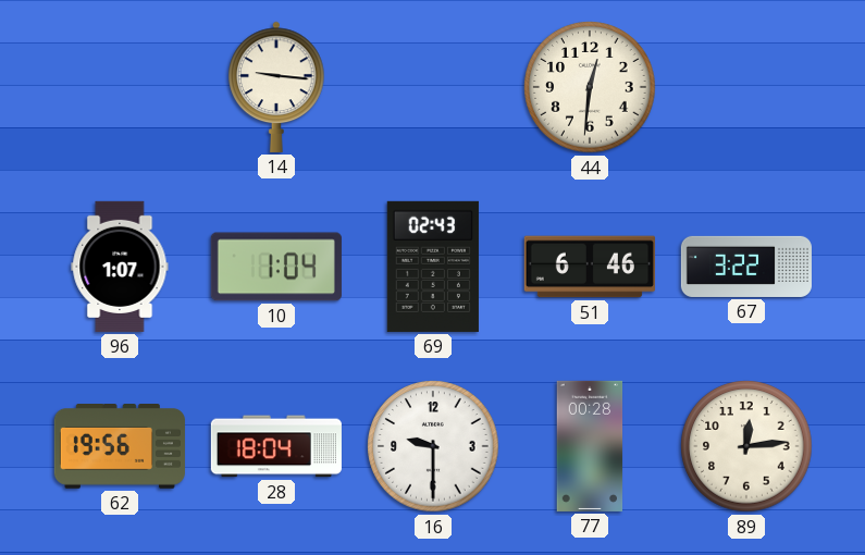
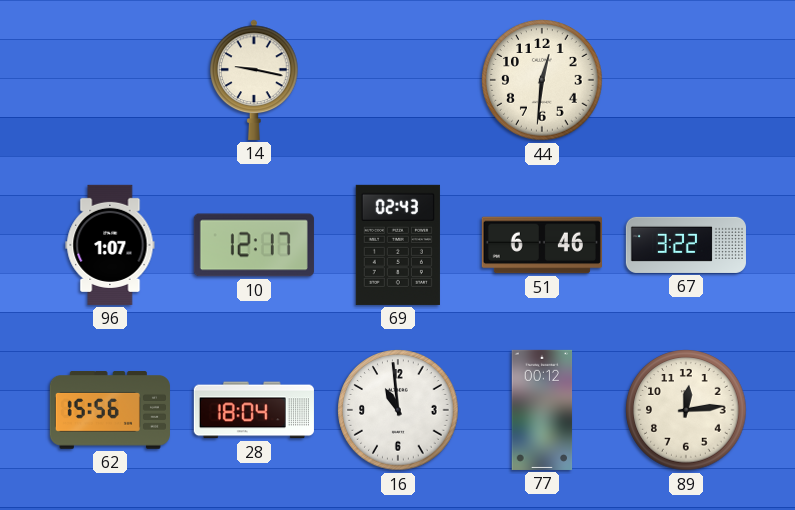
14: 9:16 -> 9:17
10: 1:04 -> 12:17
62: 19:56 -> 15:56
16: 9:30 -> 10:59
77: 00:28 -> 00:12
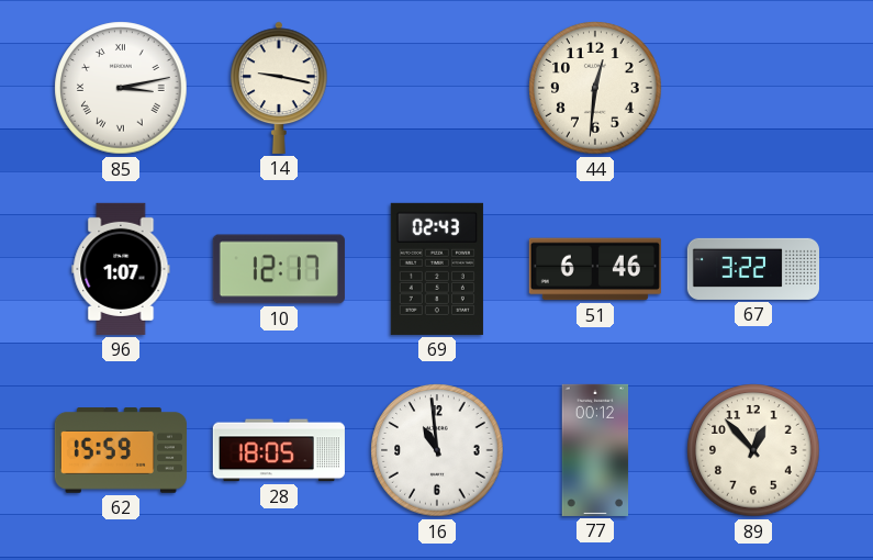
85: none -> 3:13
62: 15:56 -> 15:59
28: 18:04 -> 18:05
89: 12:14 -> 12:53
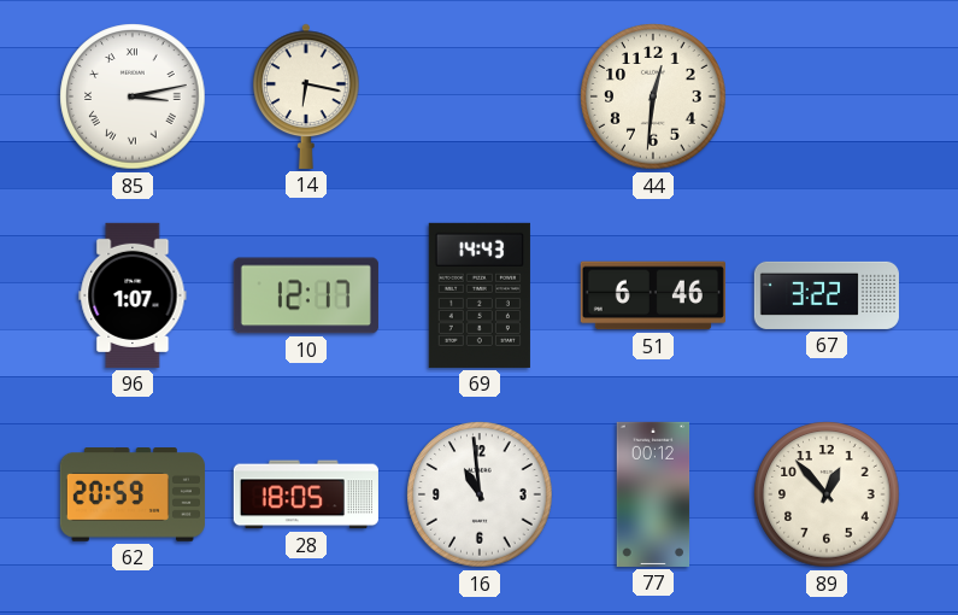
14: 9:17 -> 6:17
69: 02:43 -> 14:43
62: 15:59 -> 20:59
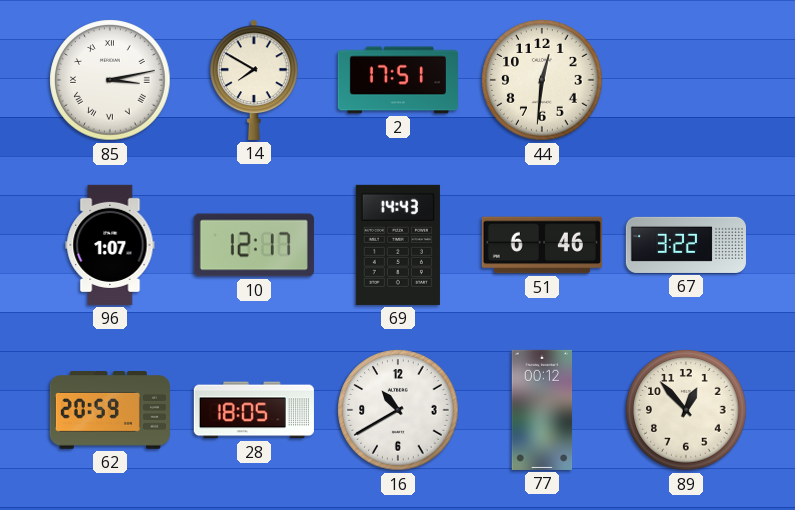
14: 6:17 -> 7:50
2: none -> 17:51
16: 10:59 -> 10:40
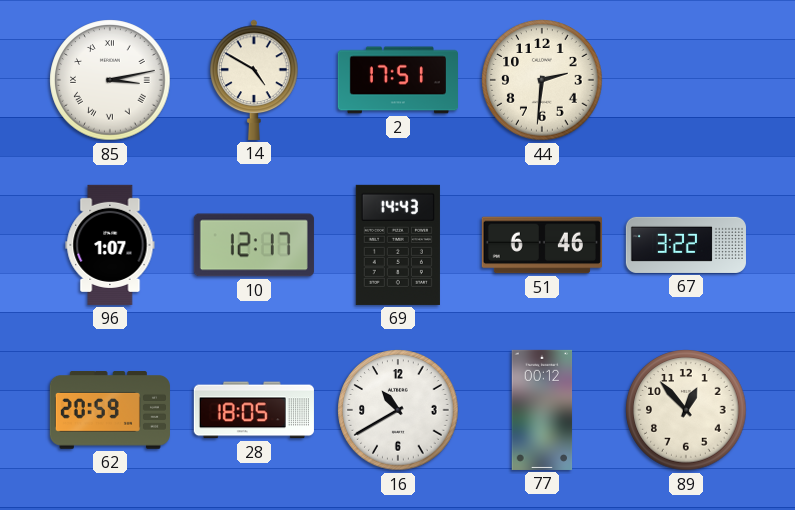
14: 7:50 -> 4:50
44: 12:31 -> 2:31
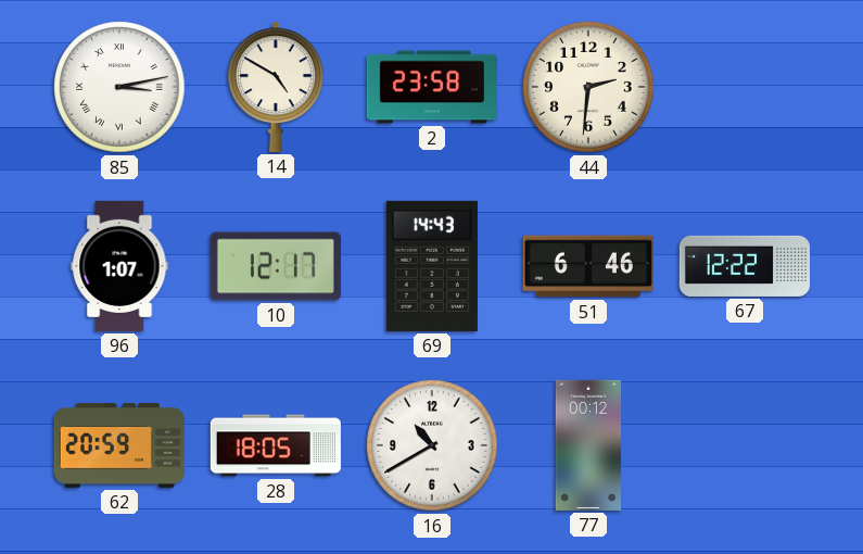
2: 17:51 -> 23:58
67: 3:22 -> 12:22
89: 12:53 -> none
